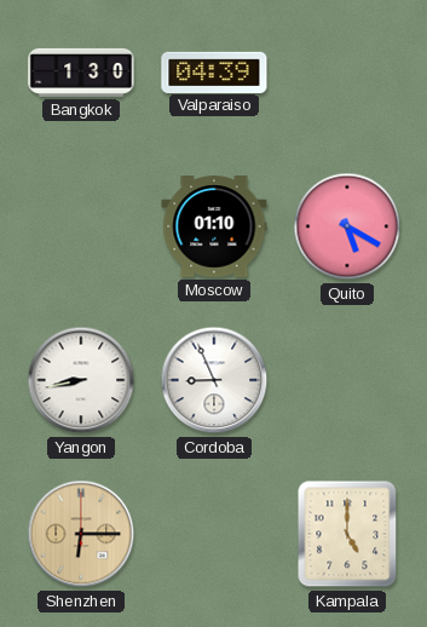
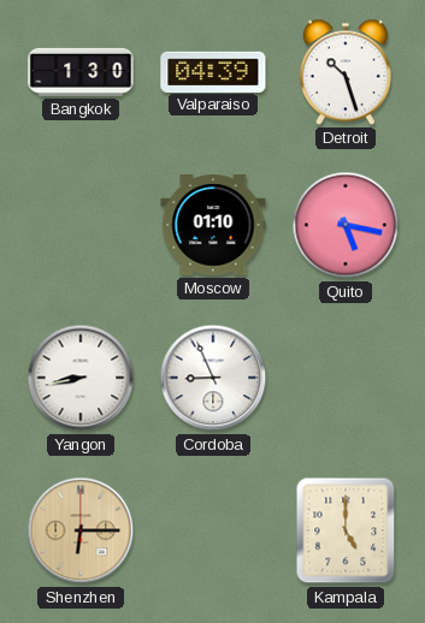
Detroit: none -> 10:27
Quito: 5:20 -> 5:17
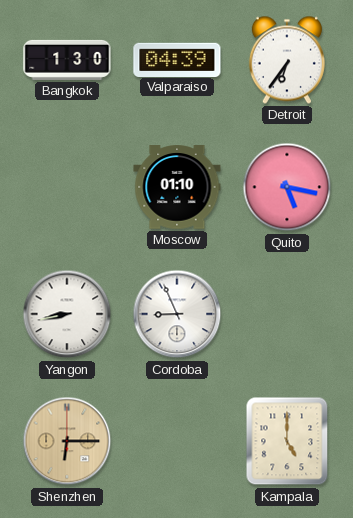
Detroit: 10:27 -> 6:36
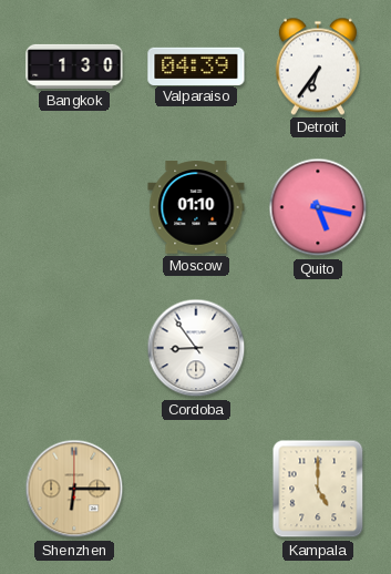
Yangon: 8:43 -> none
Cordoba: 8:56 -> 8:54
